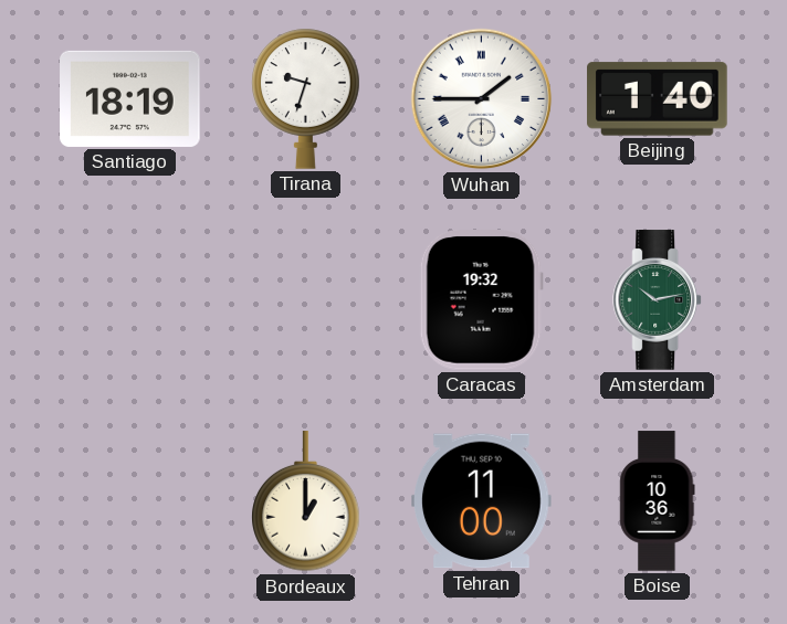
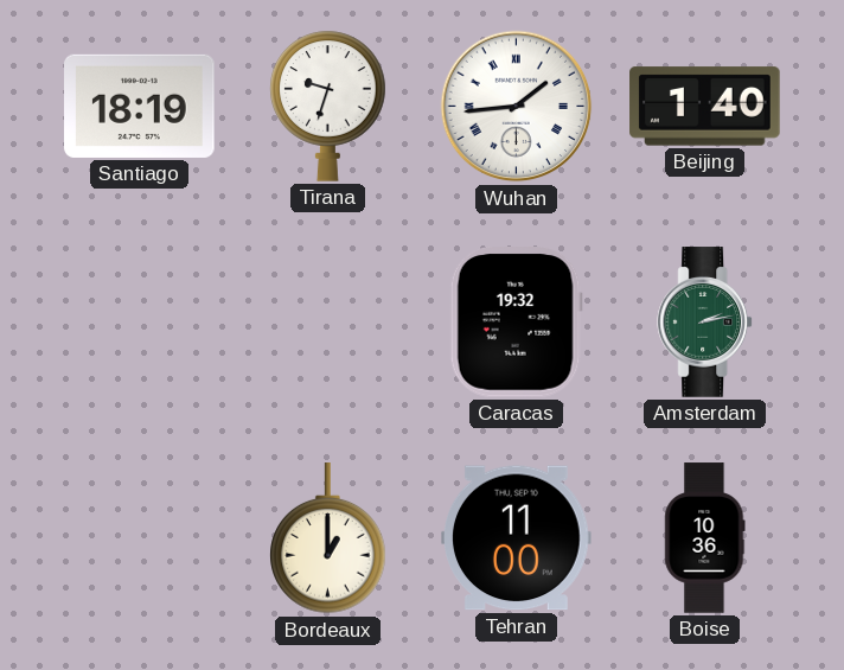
Wuhan: 1:45 -> 1:44
Amsterdam: 10:13 -> 2:13
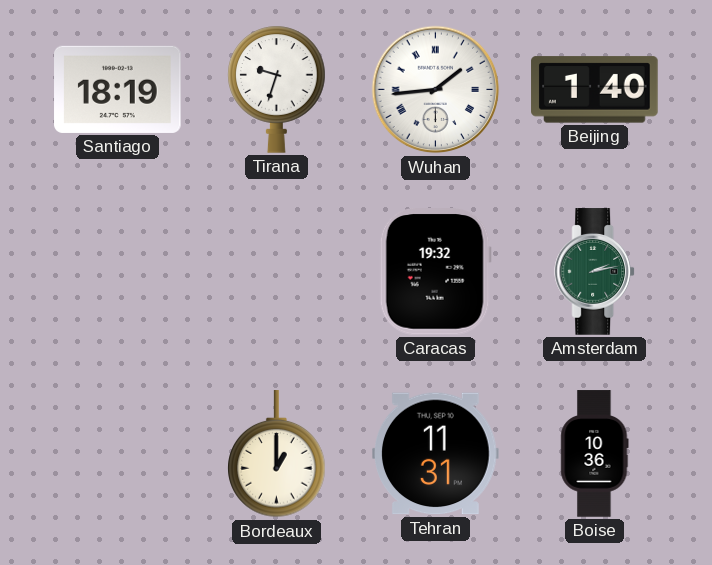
Tehran: 11:00 -> 11:31
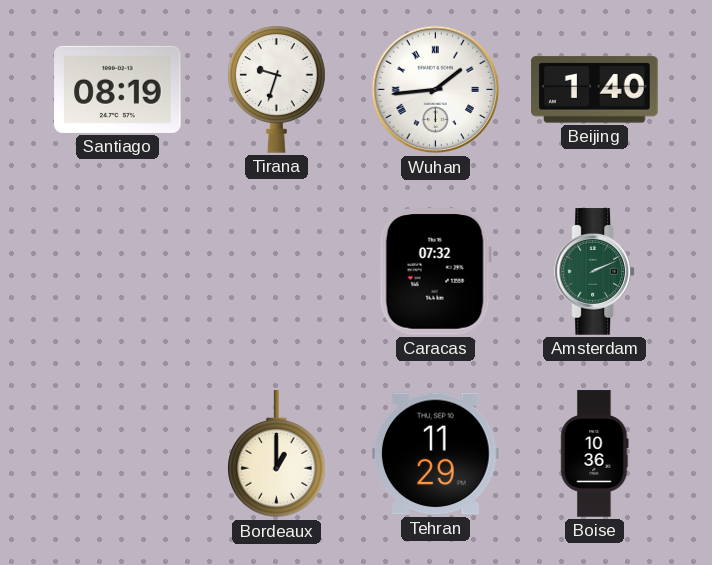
Santiago: 18:19 -> 08:19
Caracas: 19:32 -> 07:32
Amsterdam: 2:13 -> 2:11
Tehran: 11:31 -> 11:29
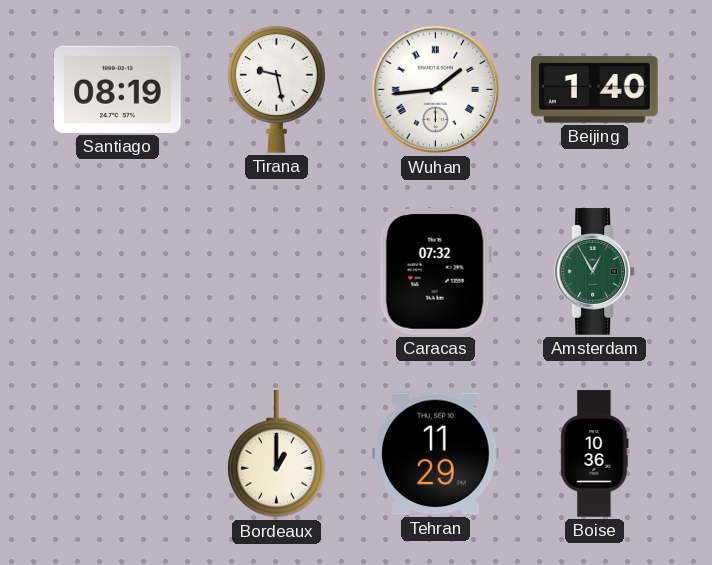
Tirana: 9:33 -> 9:28
Amsterdam: 2:11 -> 12:55
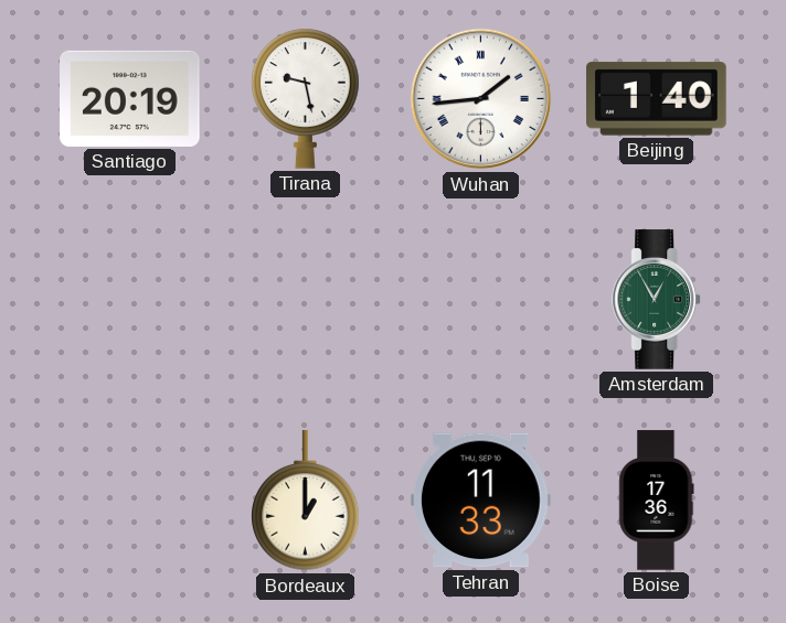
Santiago: 08:19 -> 20:19
Caracas: 07:32 -> none
Tehran: 11:29 -> 11:33
Boise: 10:36 -> 17:36
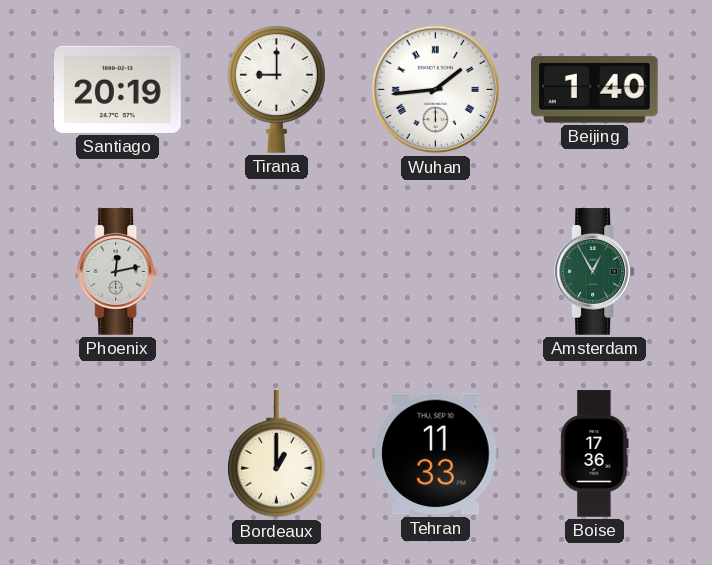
Tirana: 9:28 -> 9:00
Phoenix: none -> 12:13
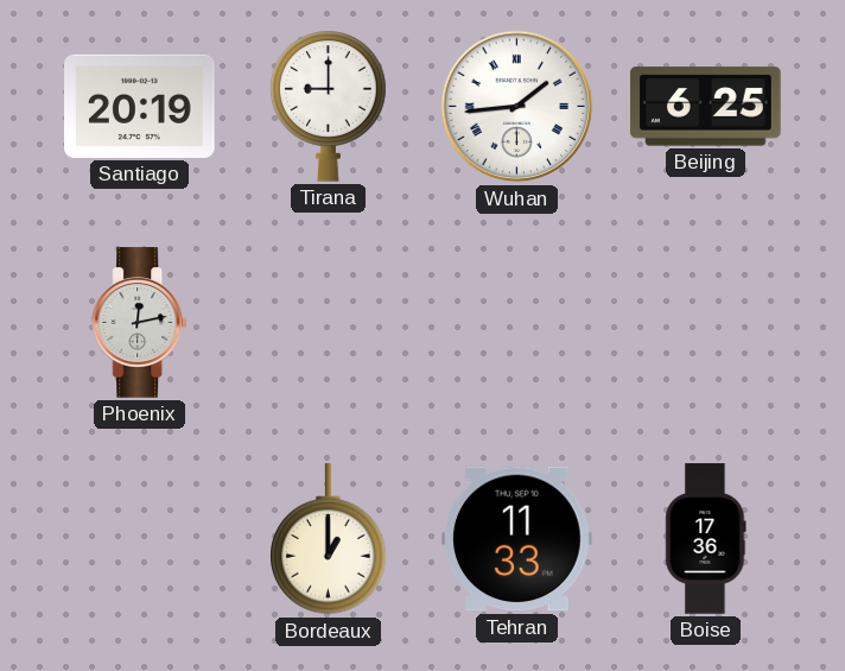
Beijing: 1:40 -> 6:25
Amsterdam: 12:55 -> none
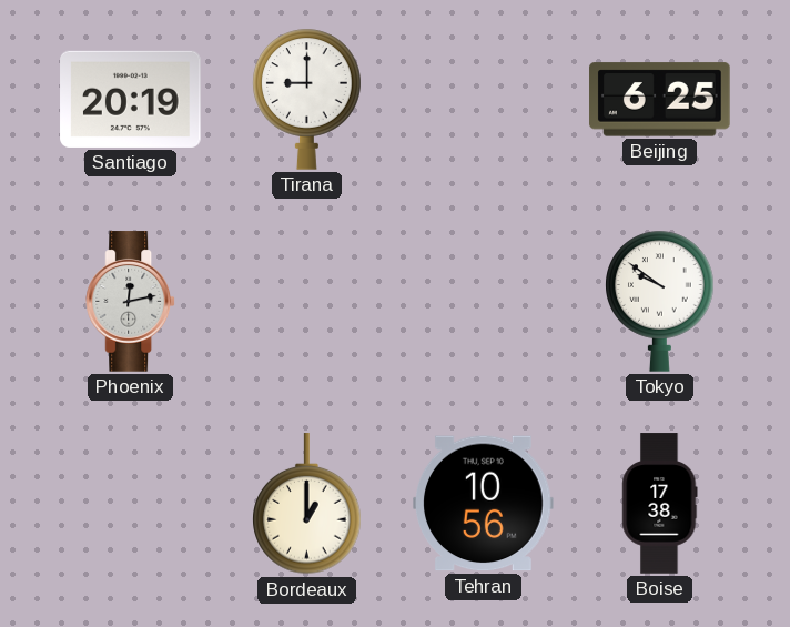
Wuhan: 1:44 -> none
Tokyo: none -> 9:51
Tehran: 11:33 -> 10:56
Boise: 17:36 -> 17:38
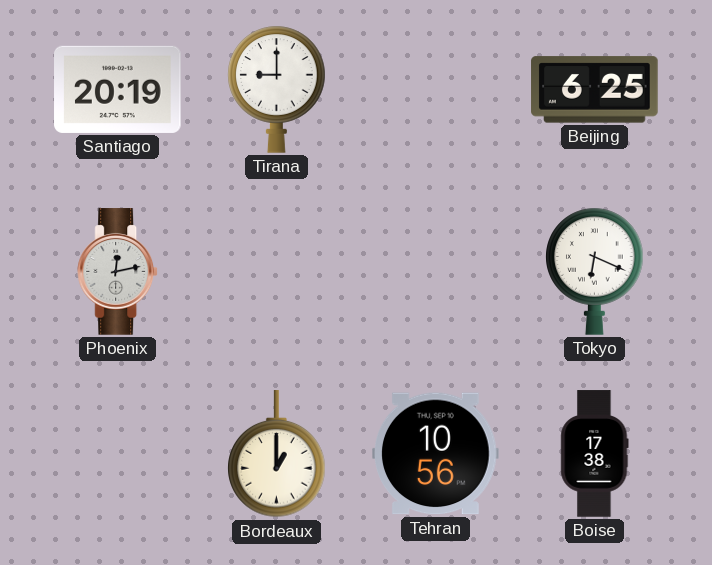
Tokyo: 9:51 -> 6:19
